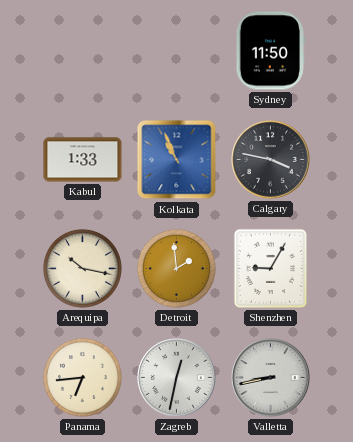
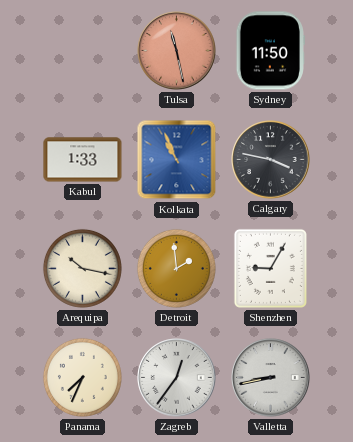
Tulsa: none -> 11:28
Panama: 6:44 -> 7:34
Zagreb: 12:32 -> 12:36
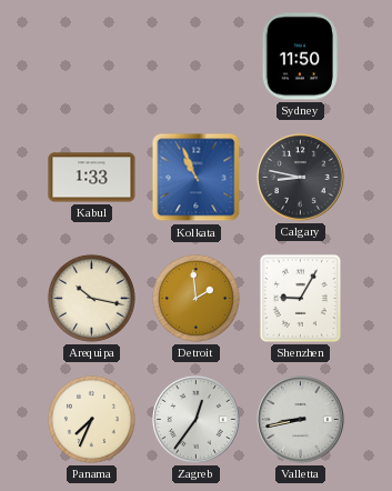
Tulsa: 11:28 -> none
Calgary: 3:47 -> 8:47
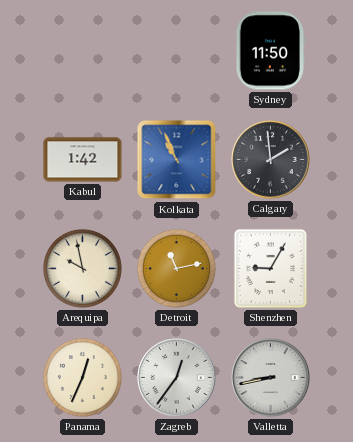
Kabul: 1:33 -> 1:42
Calgary: 8:47 -> 1:59
Arequipa: 10:17 -> 9:58
Detroit: 1:59 -> 11:13
Panama: 7:34 -> 12:34
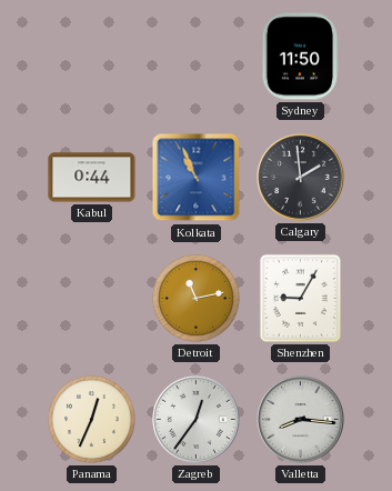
Kabul: 1:42 -> 0:44
Arequipa: 9:58 -> none
Valletta: 8:43 -> 8:16
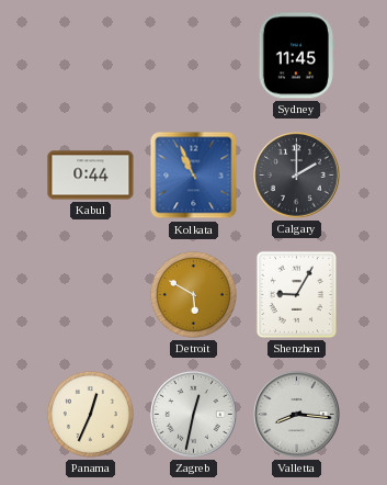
Sydney: 11:50 -> 11:45
Calgary: 1:59 -> 2:00
Detroit: 11:13 -> 5:50
Zagreb: 12:36 -> 12:32
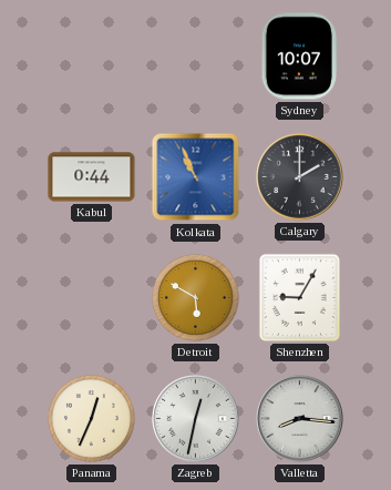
Sydney: 11:45 -> 10:07
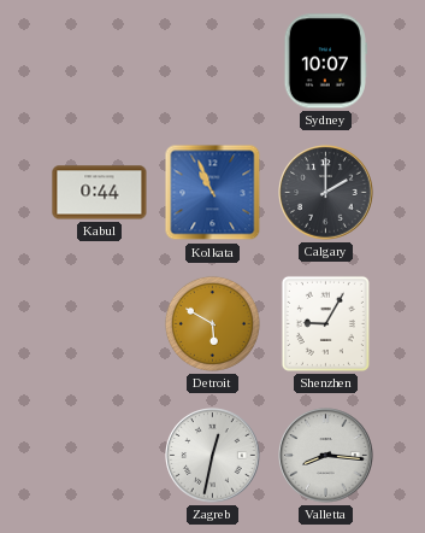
Panama: 12:34 -> none
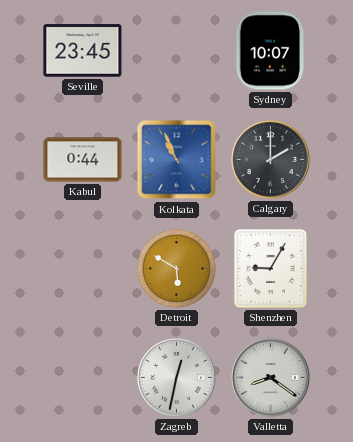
Seville: none -> 23:45
Valletta: 8:16 -> 8:21
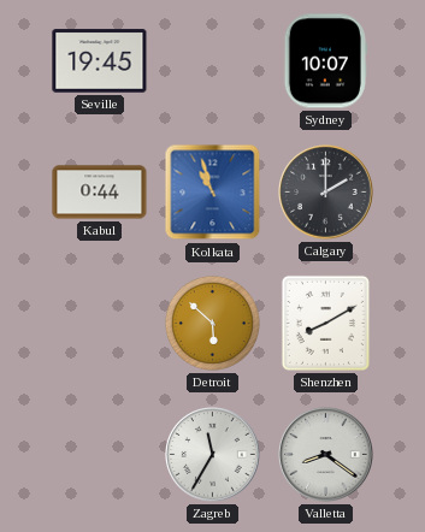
Seville: 23:45 -> 19:45
Kolkata: 10:56 -> 10:57
Detroit: 5:50 -> 5:52
Shenzhen: 9:05 -> 8:10
Zagreb: 12:32 -> 11:35
